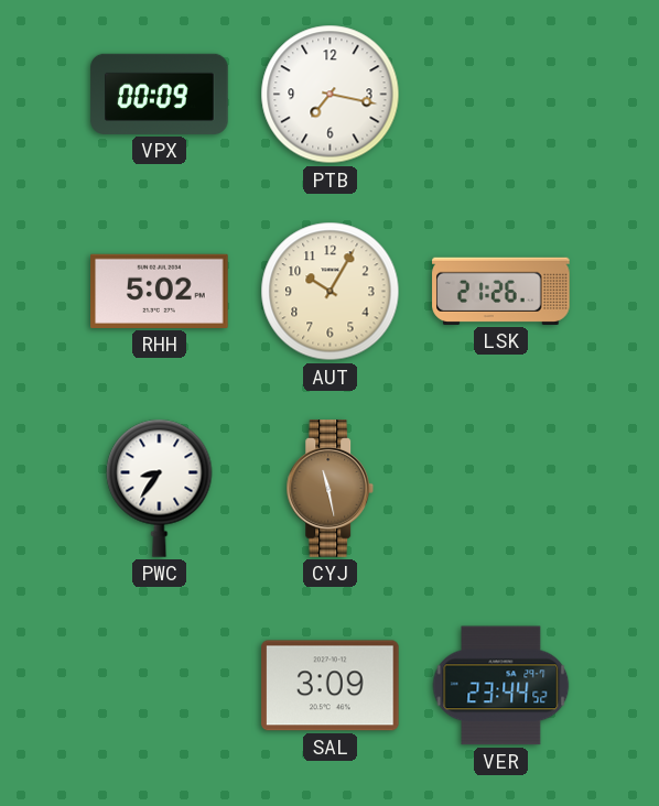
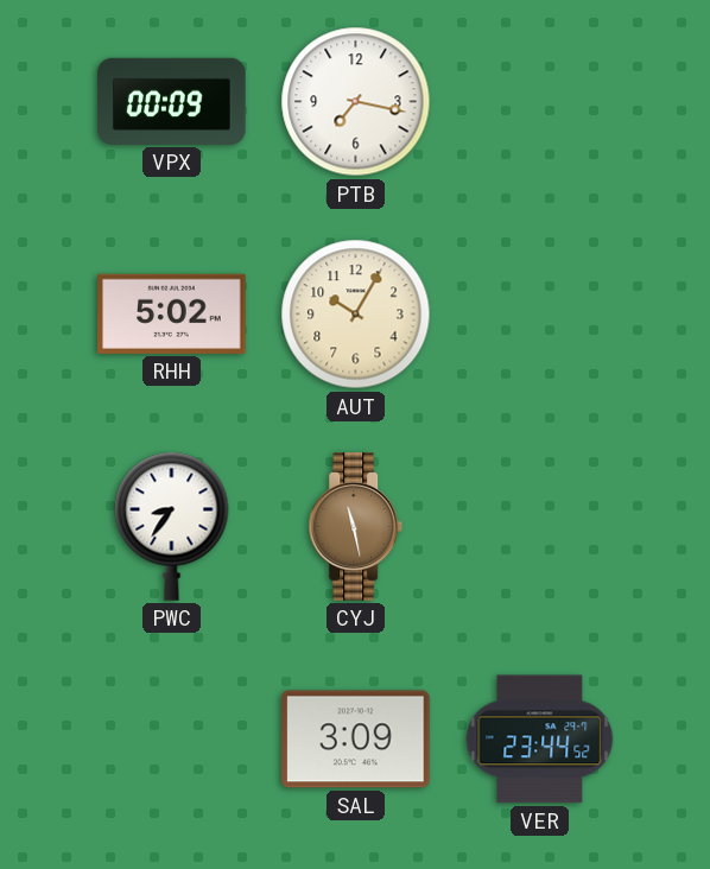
LSK: 21:26 -> none
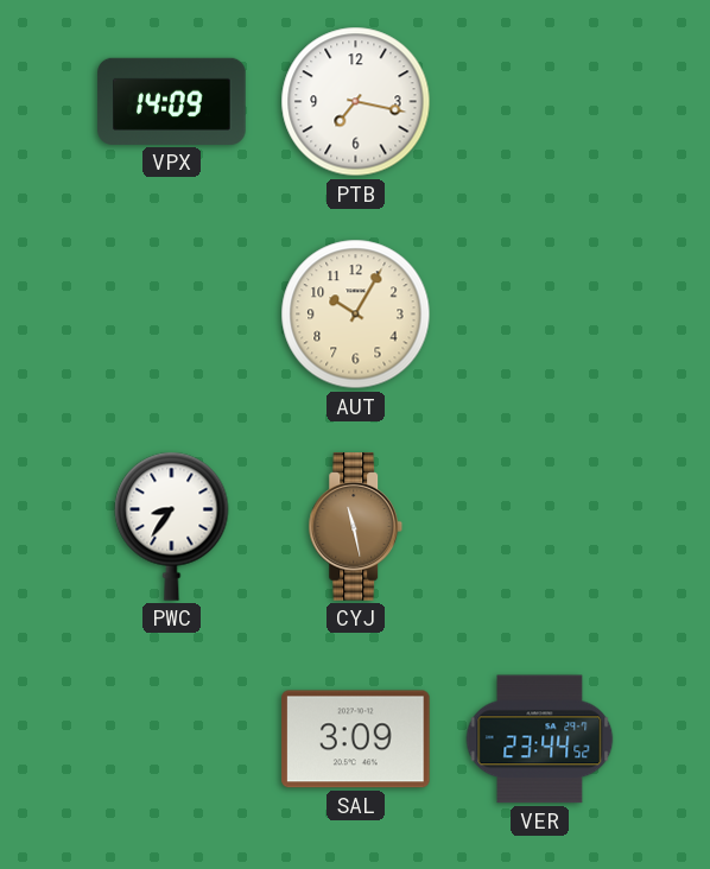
VPX: 00:09 -> 14:09
RHH: 5:02 -> none
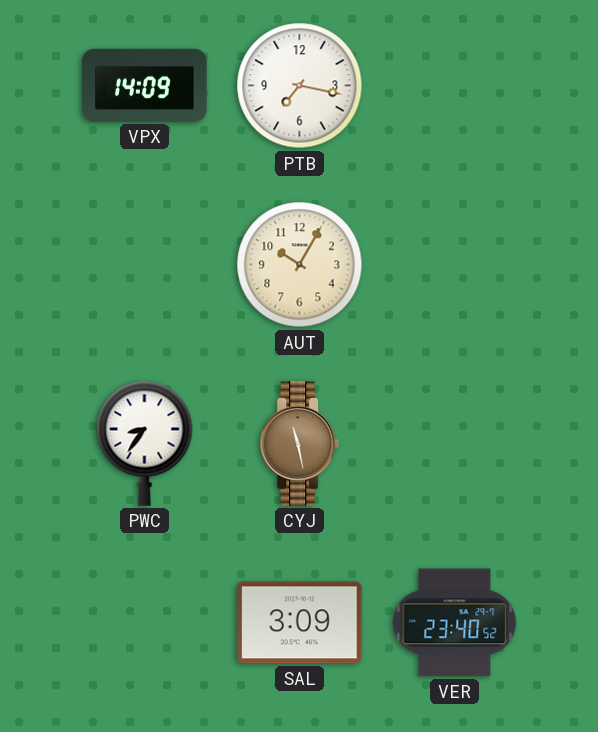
VER: 23:44 -> 23:40
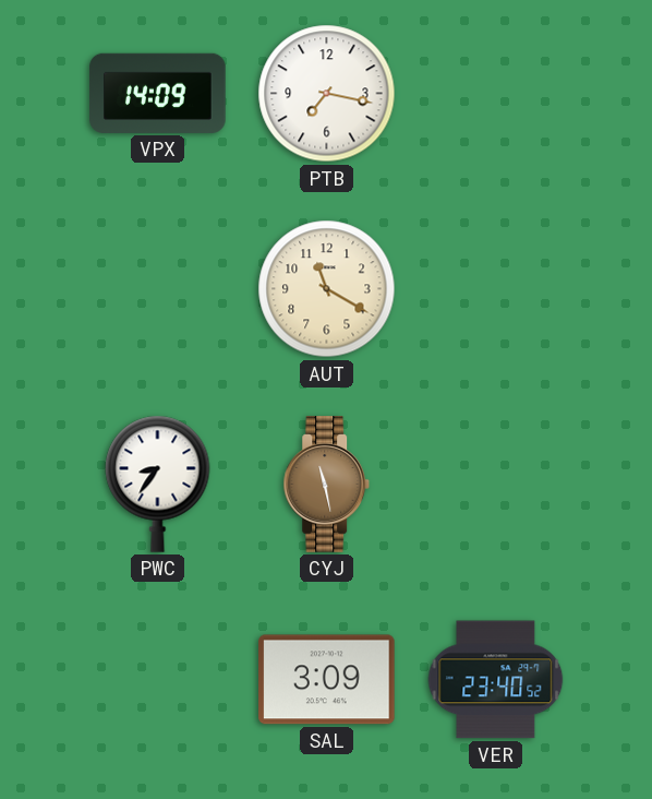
AUT: 10:05 -> 11:20
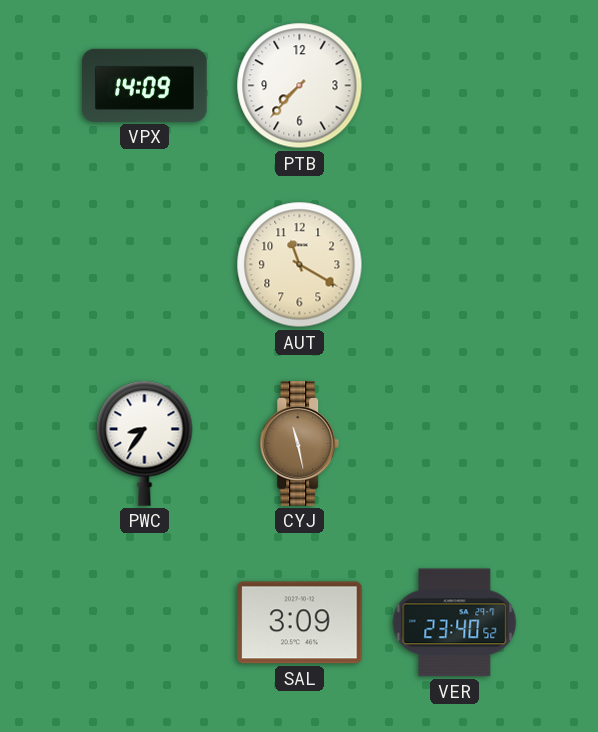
PTB: 7:17 -> 7:37
